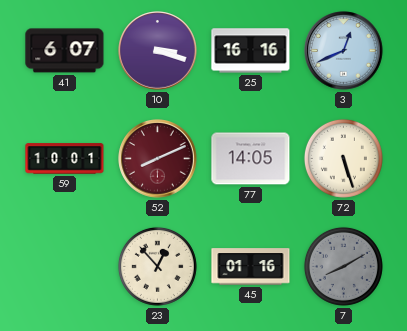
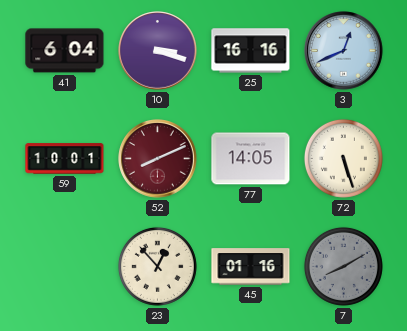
41: 6:07 -> 6:04
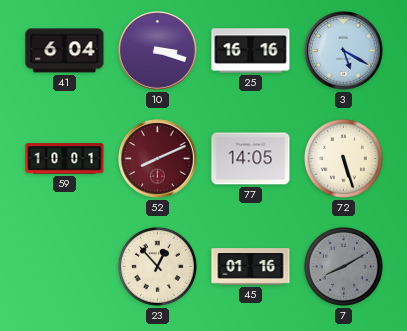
3: 12:41 -> 5:20
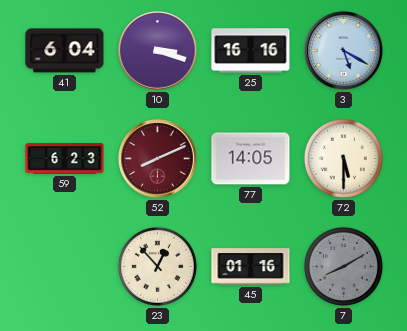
59: 10:01 -> 6:23
72: 5:27 -> 5:30
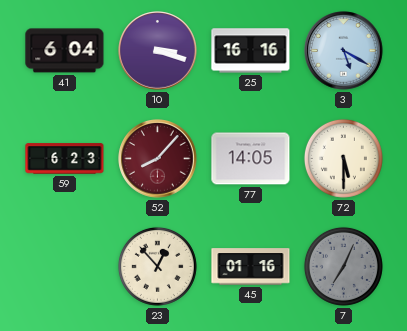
52: 8:11 -> 8:07
7: 8:10 -> 7:04
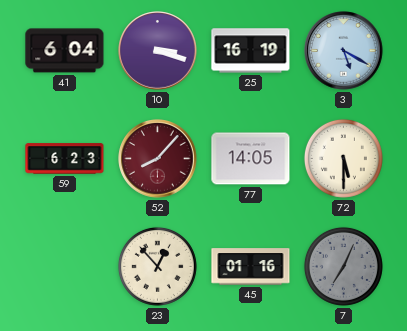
25: 16:16 -> 16:19
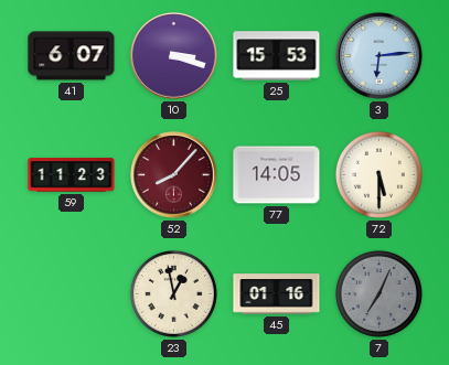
41: 6:04 -> 6:07
25: 16:19 -> 15:53
3: 5:20 -> 6:14
59: 6:23 -> 11:23
23: 12:53 -> 12:58
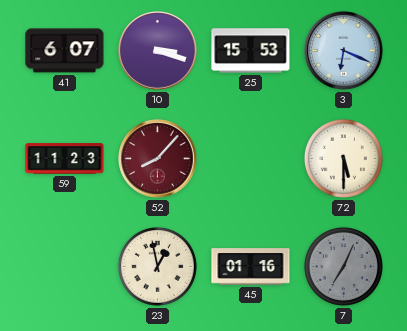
3: 6:14 -> 6:19
77: 14:05 -> none
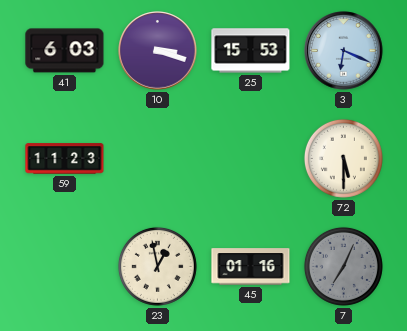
41: 6:07 -> 6:03
52: 8:07 -> none
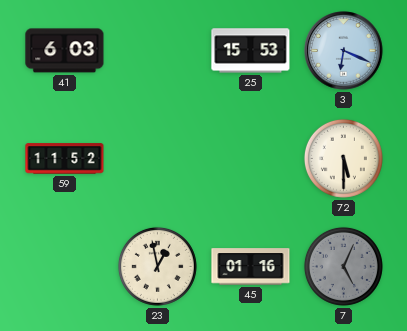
10: 3:18 -> none
59: 11:23 -> 11:52
7: 7:04 -> 5:04
